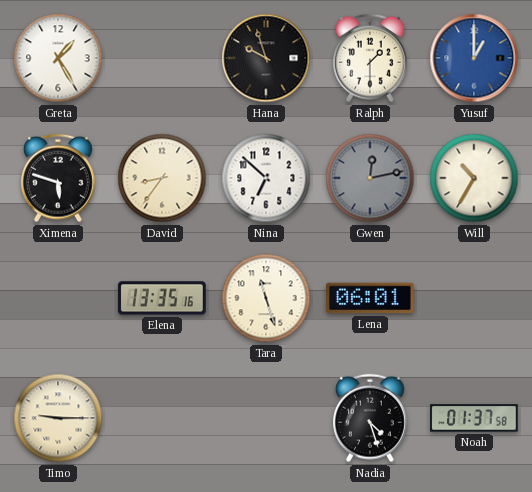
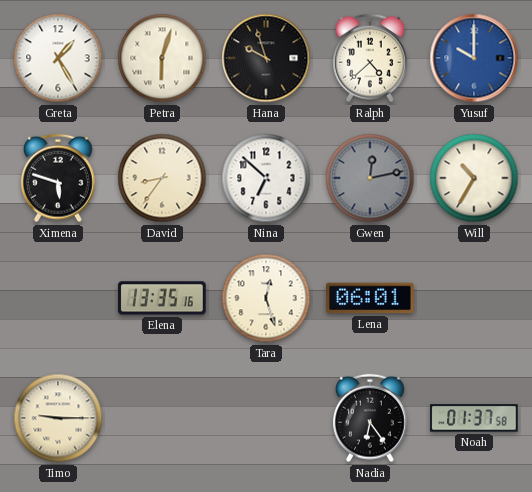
Petra: none -> 6:03
Ralph: 1:30 -> 4:38
Yusuf: 1:00 -> 10:00
Tara: 11:27 -> 12:27
Nadia: 4:27 -> 6:24
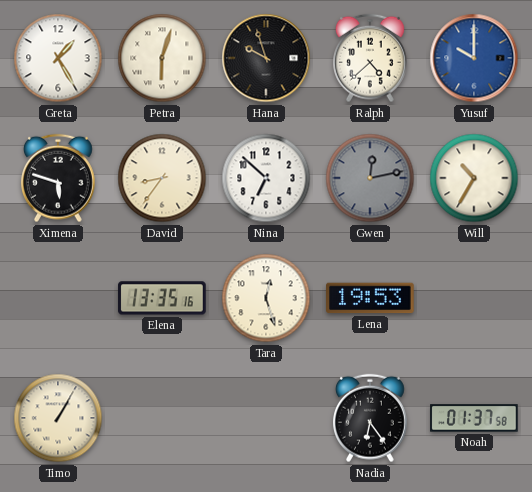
Lena: 06:01 -> 19:53
Timo: 9:15 -> 1:05
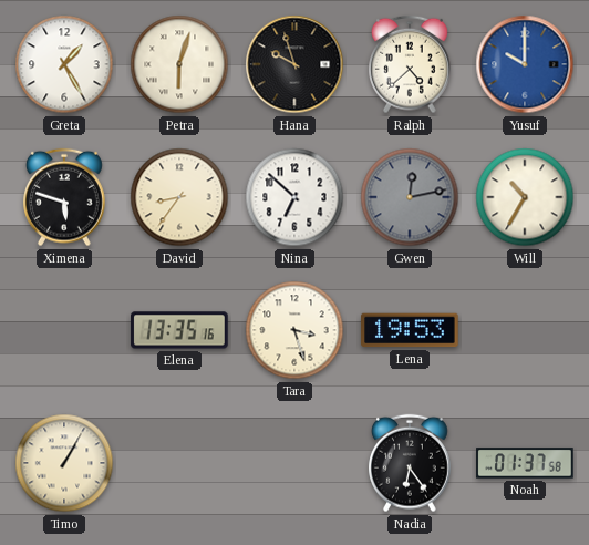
Tara: 12:27 -> 3:27
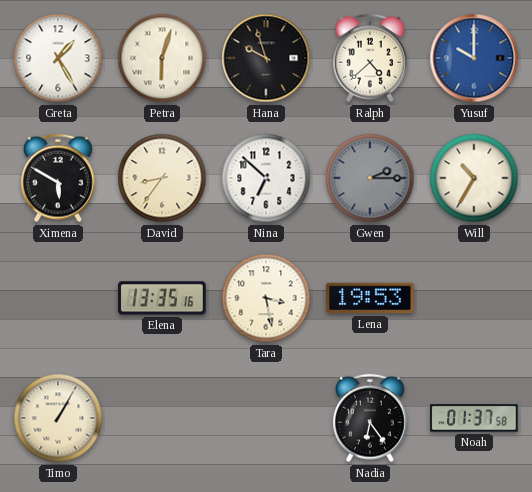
Ximena: 5:48 -> 5:50
Gwen: 12:13 -> 2:15
Tara: 3:27 -> 3:28
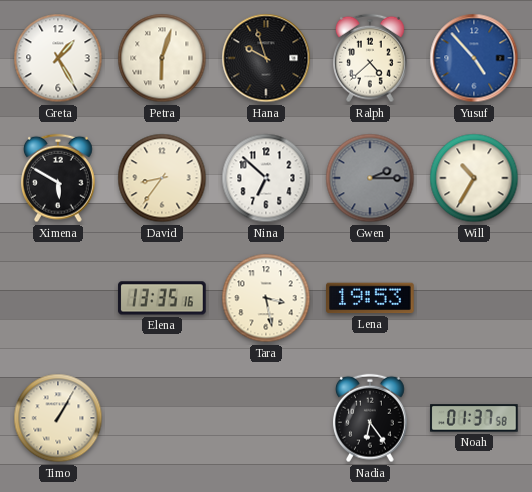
Yusuf: 10:00 -> 4:53
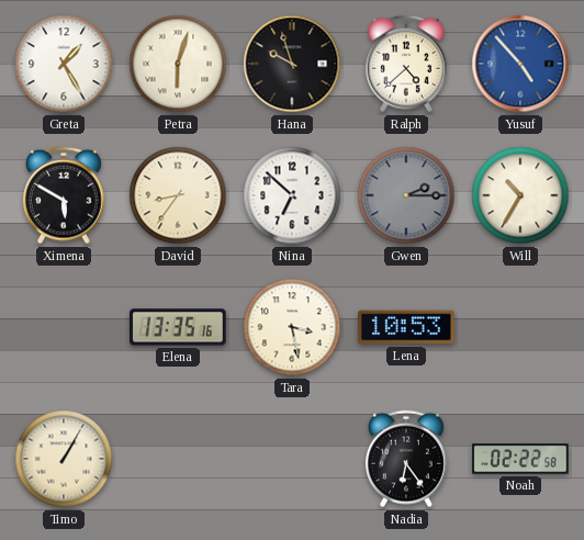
Lena: 19:53 -> 10:53
Noah: 01:37 -> 02:22
